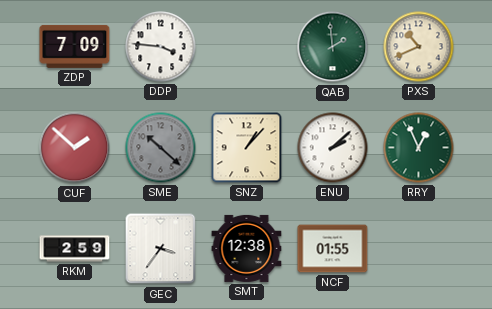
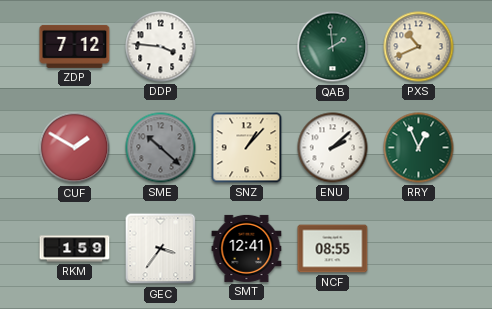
ZDP: 7:09 -> 7:12
CUF: 1:52 -> 1:50
RKM: 2:59 -> 1:59
SMT: 12:38 -> 12:41
NCF: 01:55 -> 08:55
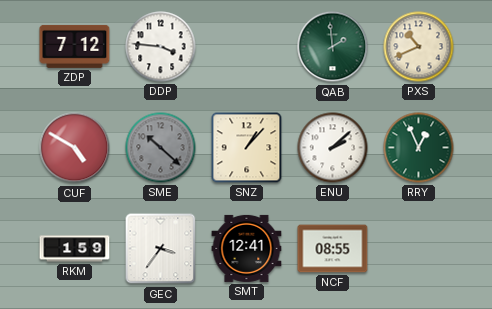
CUF: 1:50 -> 4:50
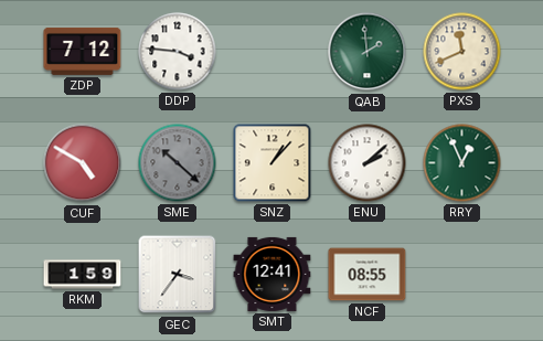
PXS: 10:41 -> 11:41
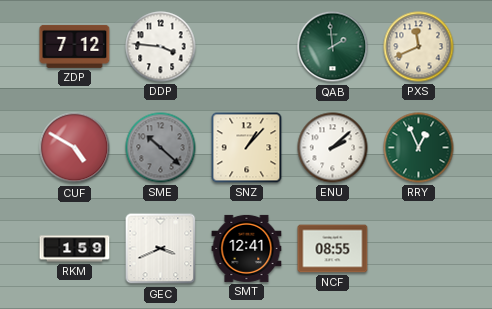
GEC: 3:36 -> 3:41
